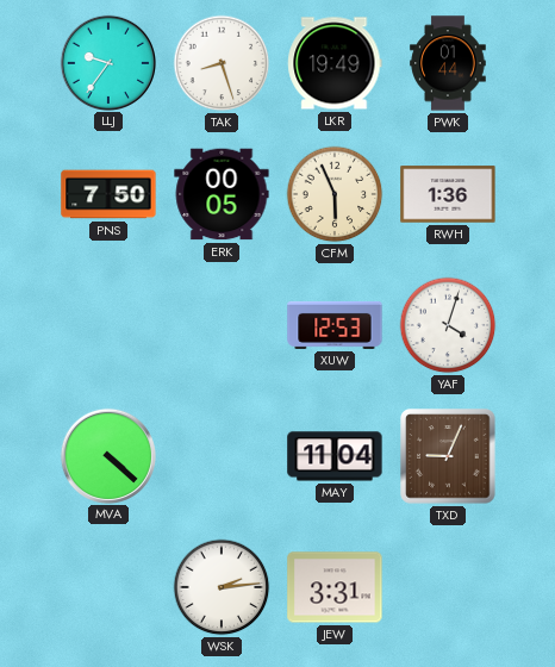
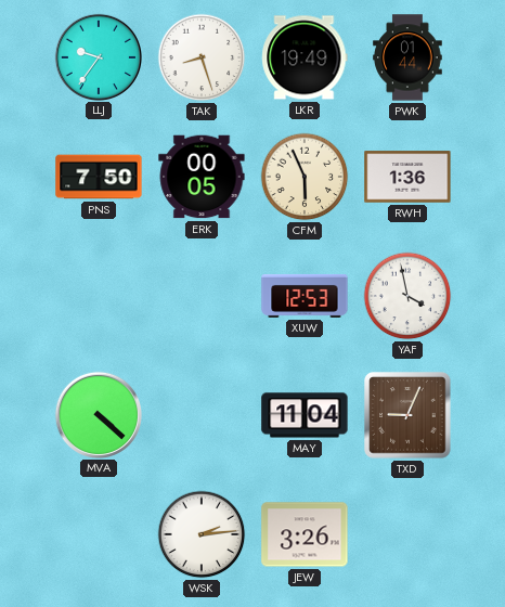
YAF: 4:03 -> 3:58
JEW: 3:31 -> 3:26
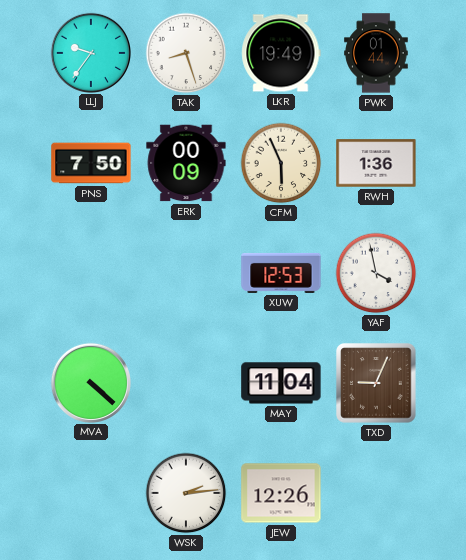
ERK: 00:05 -> 00:09
JEW: 3:26 -> 12:26
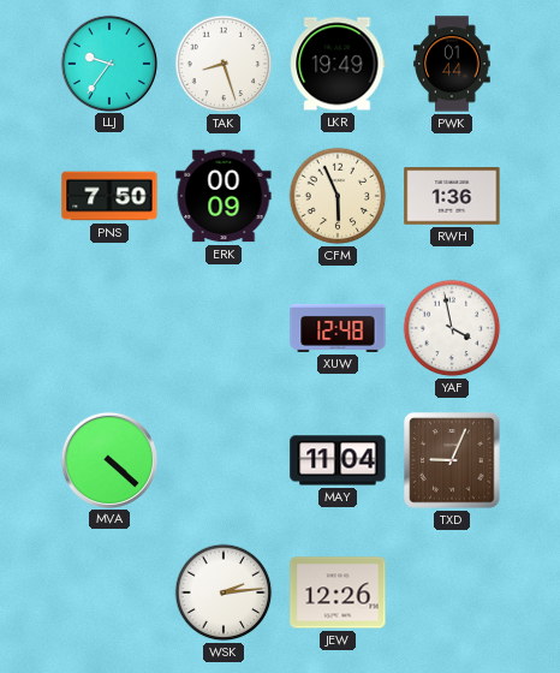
XUW: 12:53 -> 12:48
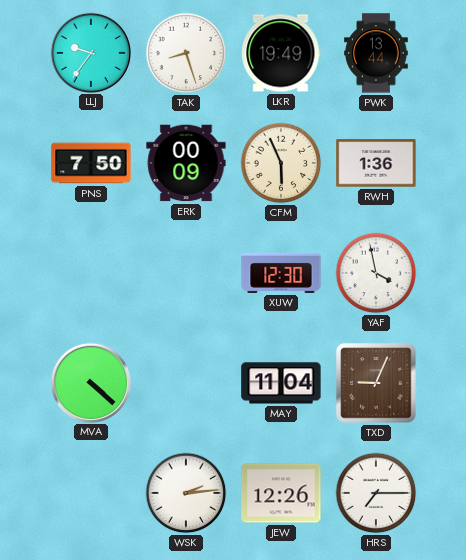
PWK: 01:44 -> 13:44
XUW: 12:48 -> 12:30
HRS: none -> 7:15
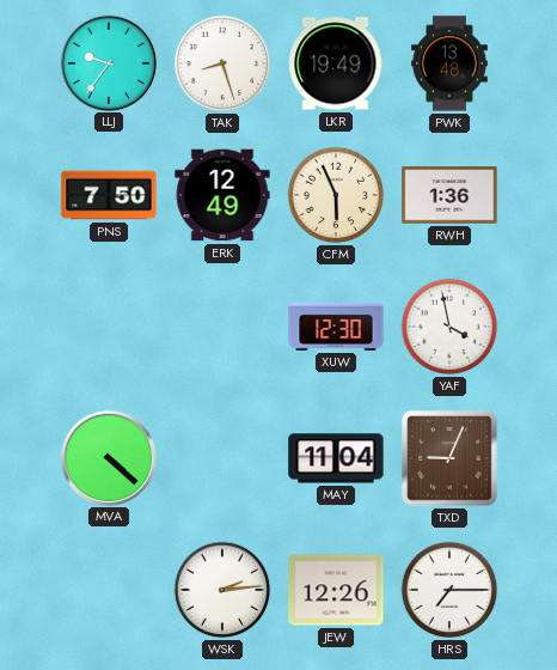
PWK: 13:44 -> 13:48
ERK: 00:09 -> 12:49
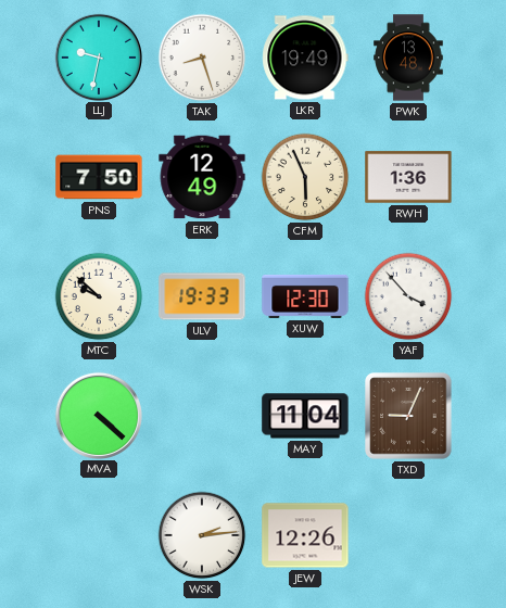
LLJ: 9:36 -> 9:32
MTC: none -> 9:52
ULV: none -> 19:33
YAF: 3:58 -> 3:53
HRS: 7:15 -> none
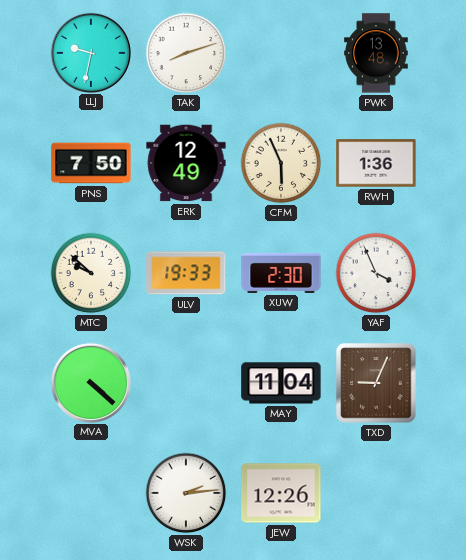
TAK: 8:27 -> 8:12
LKR: 19:49 -> none
XUW: 12:30 -> 2:30
YAF: 3:53 -> 3:56
